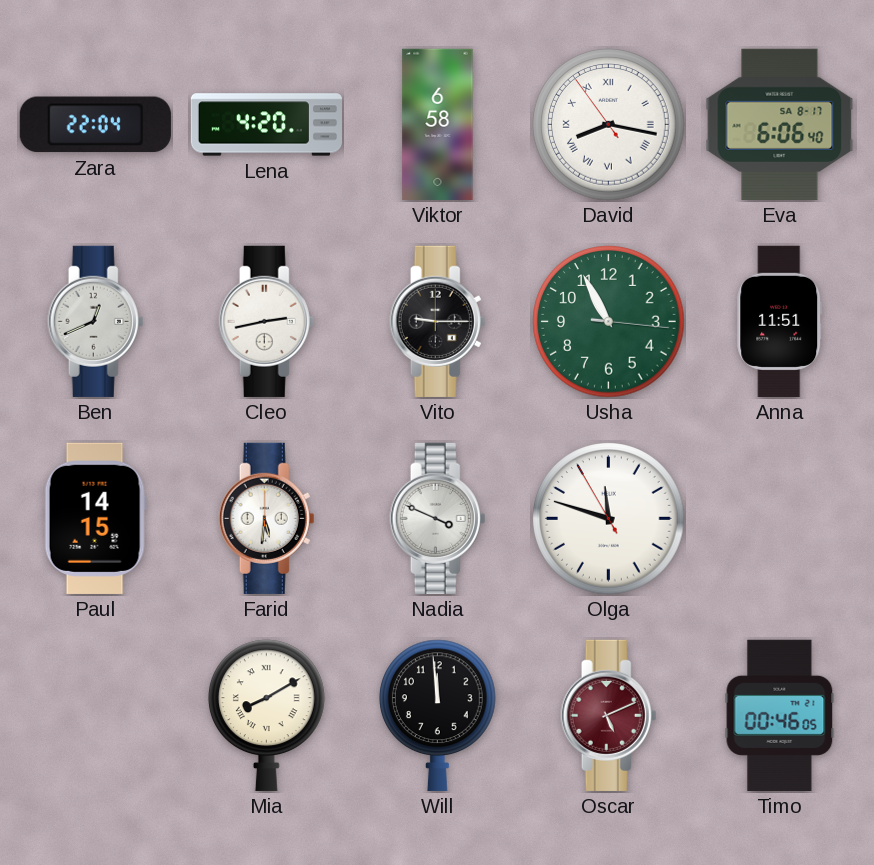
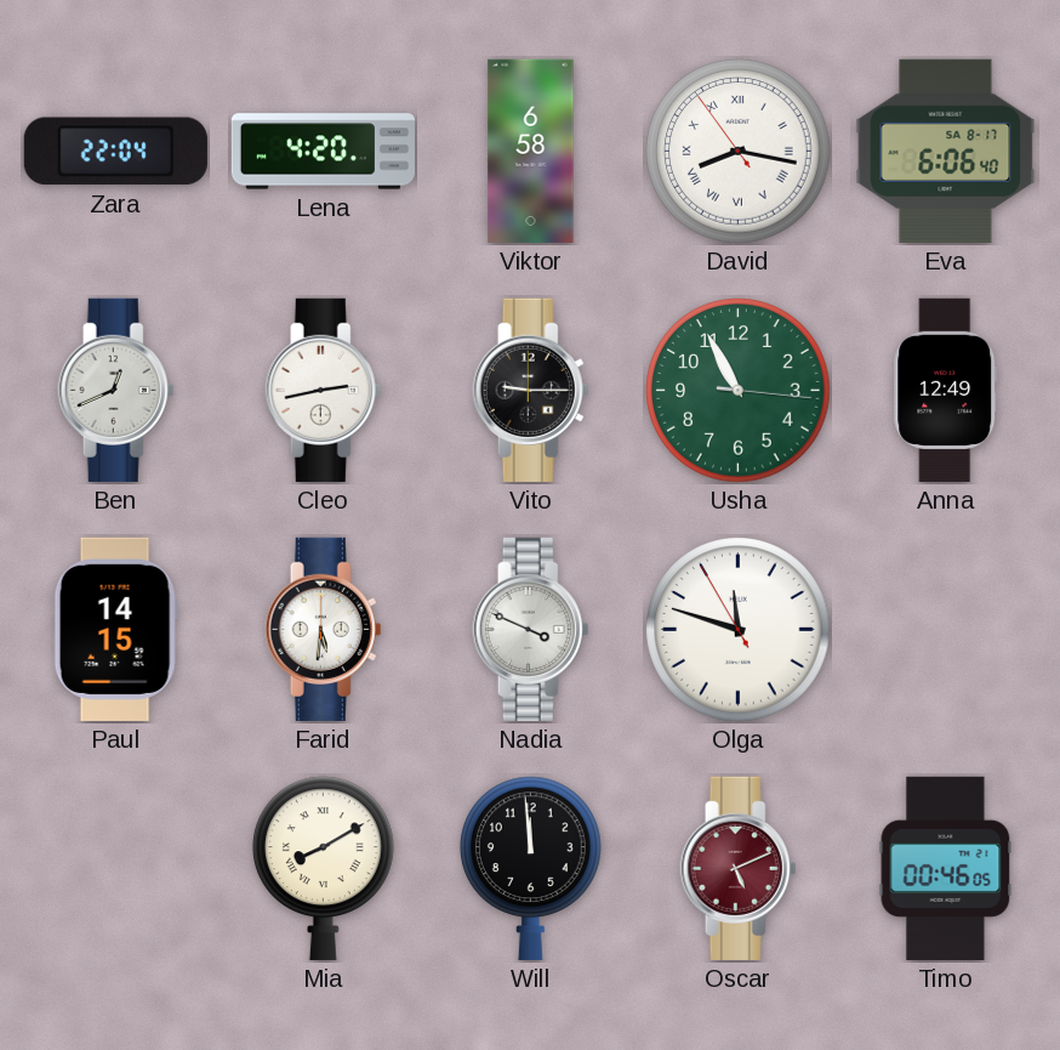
Anna: 11:51 -> 12:49
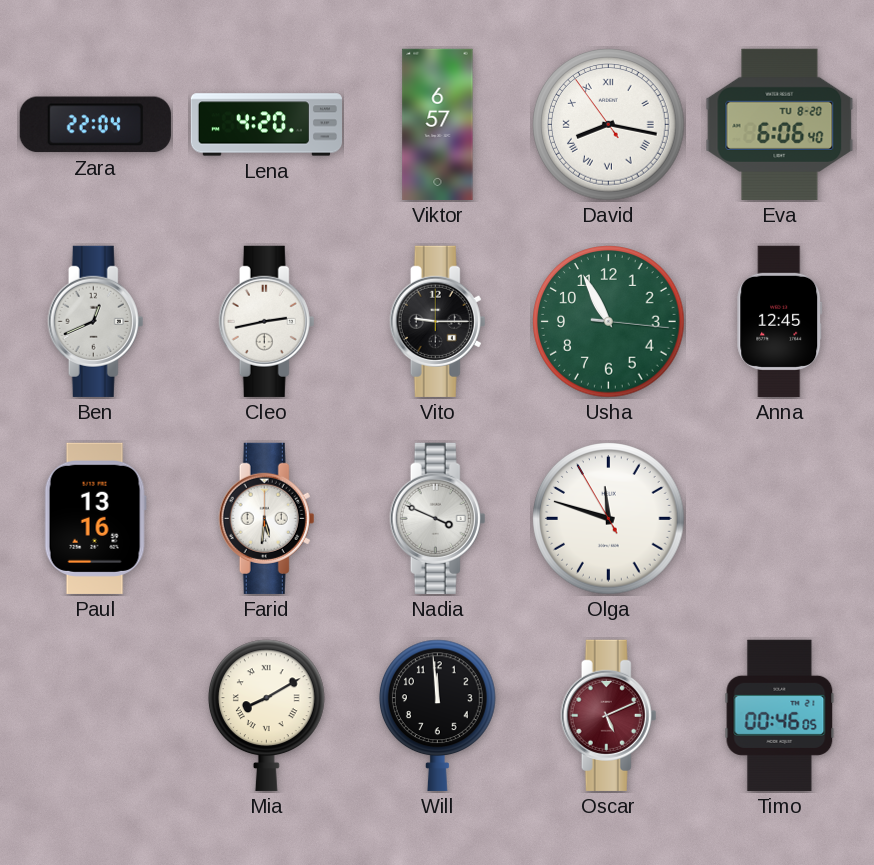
Viktor: 6:58 -> 6:57
Eva date: SA 8-17 -> TU 8-20
Anna: 12:49 -> 12:45
Paul: 14:15 -> 13:16
